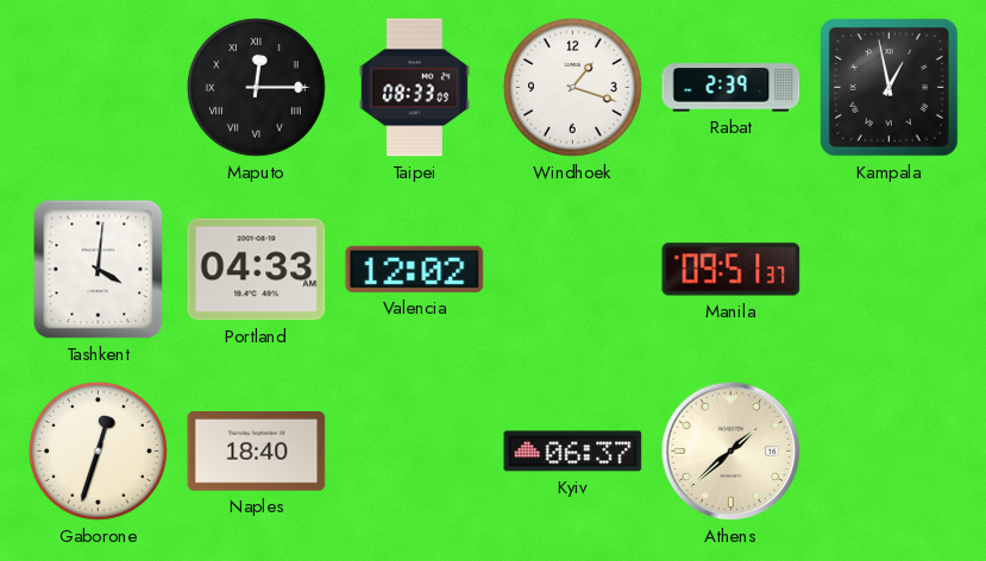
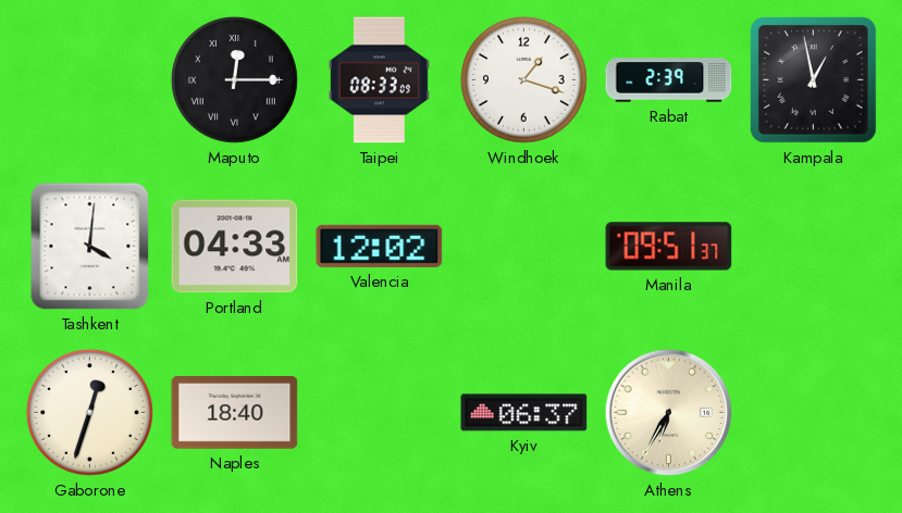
Athens: 1:38 -> 6:35
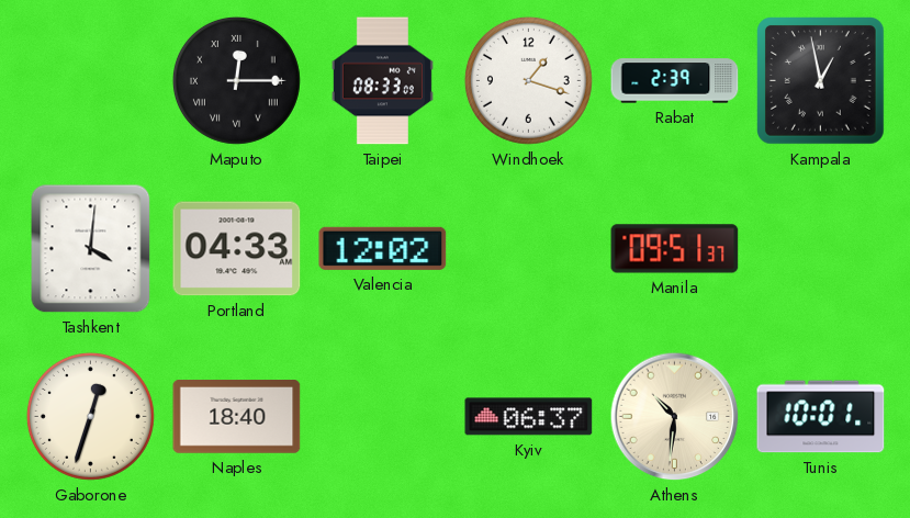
Athens: 6:35 -> 10:31
Tunis: none -> 10:01
